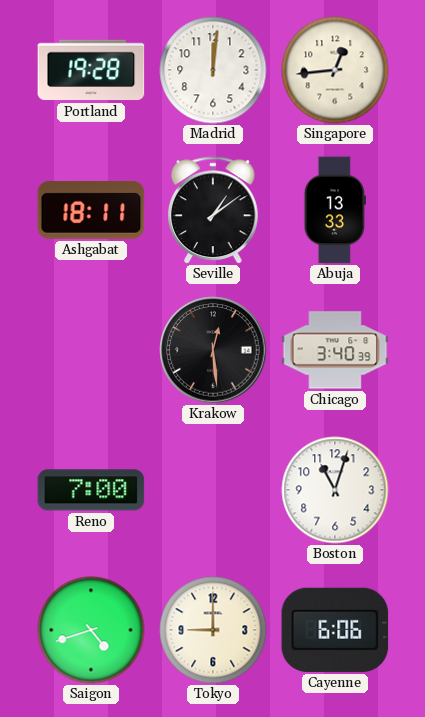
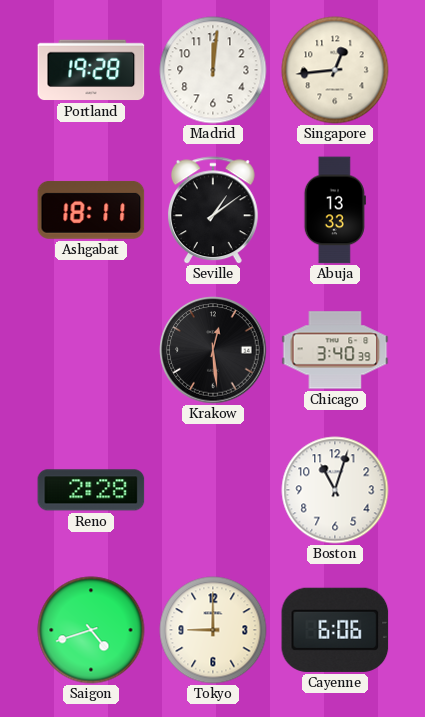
Reno: 7:00 -> 2:28
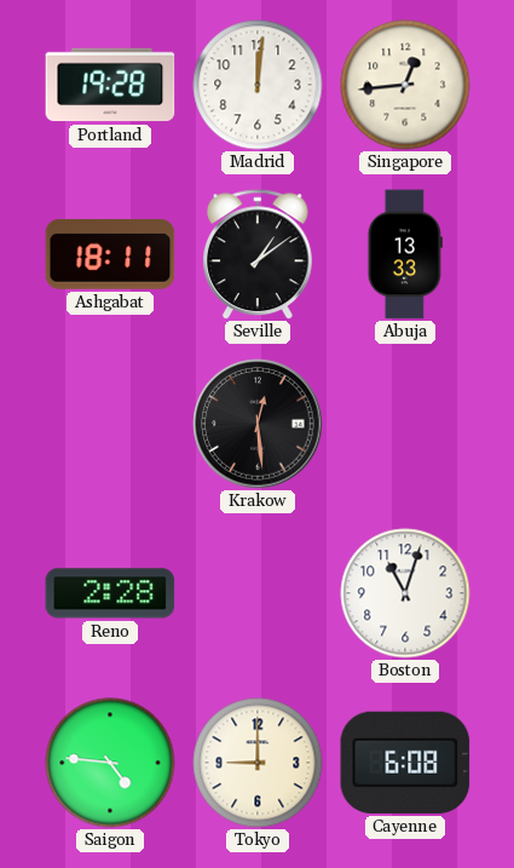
Chicago: 3:40 -> none
Saigon: 4:42 -> 4:46
Cayenne: 6:06 -> 6:08
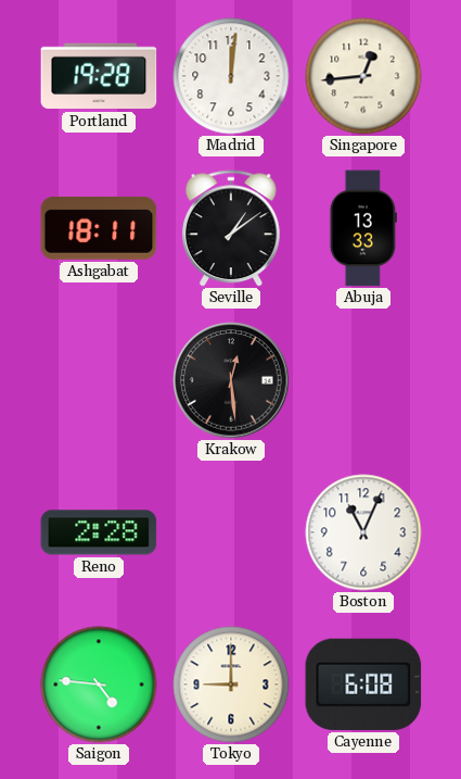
Boston: 11:03 -> 11:04
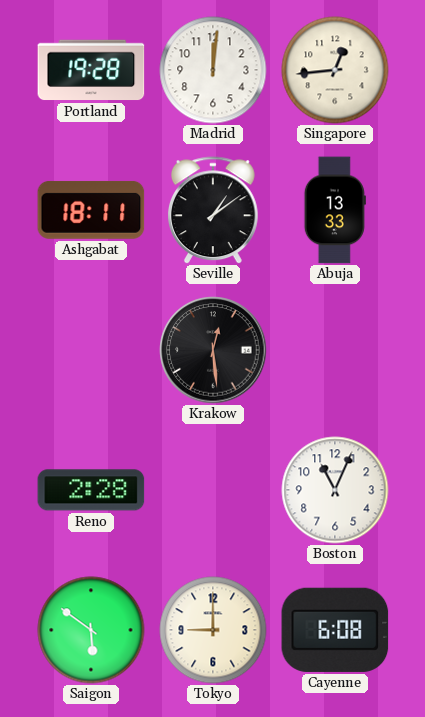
Saigon: 4:46 -> 5:51
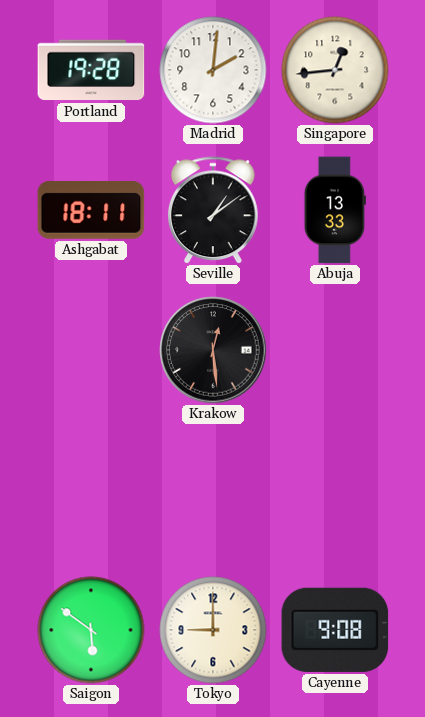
Madrid: 12:01 -> 2:01
Reno: 2:28 -> none
Boston: 11:04 -> none
Cayenne: 6:08 -> 9:08
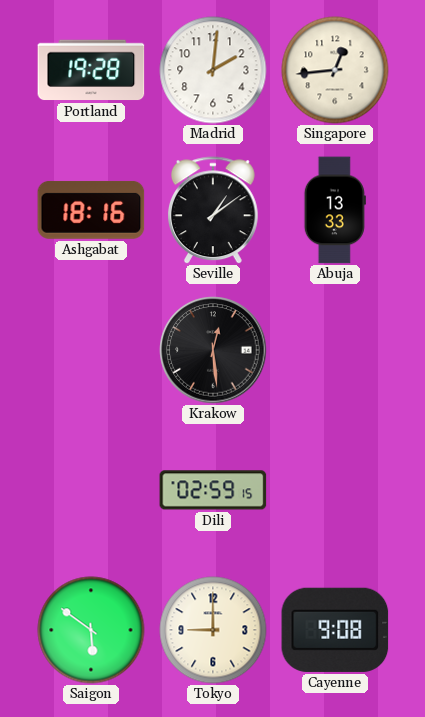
Ashgabat: 18:11 -> 18:16
Dili: none -> 02:59
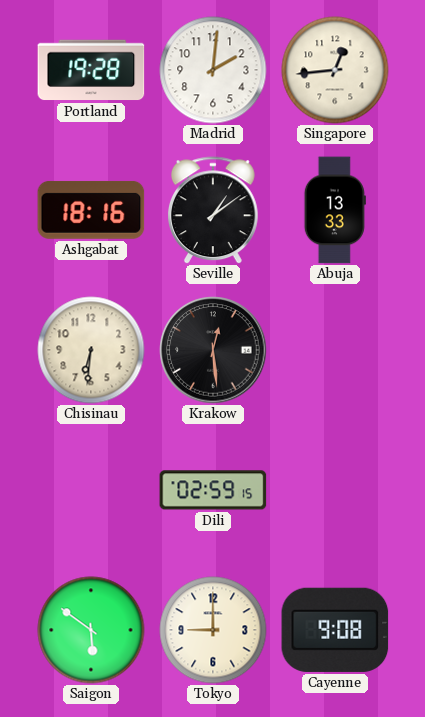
Chisinau: none -> 6:31
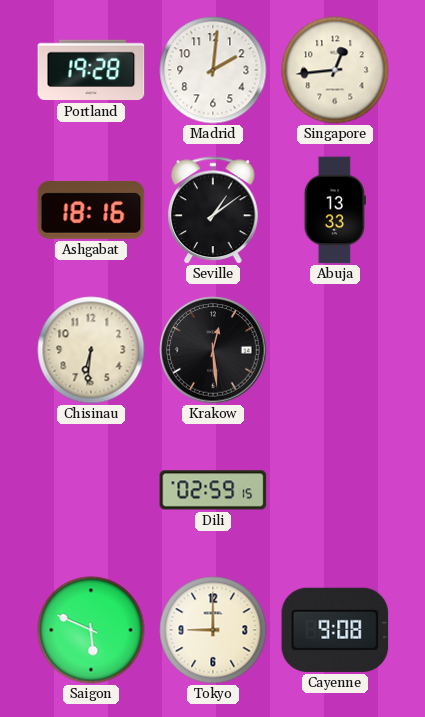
Saigon: 5:51 -> 5:49
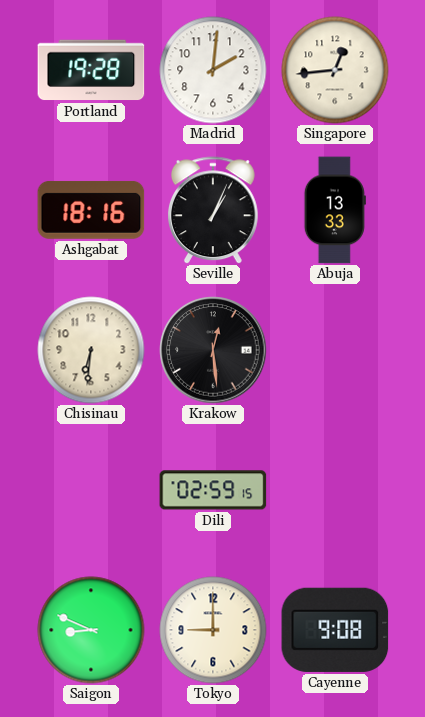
Seville: 1:09 -> 1:04
Saigon: 5:49 -> 8:49
